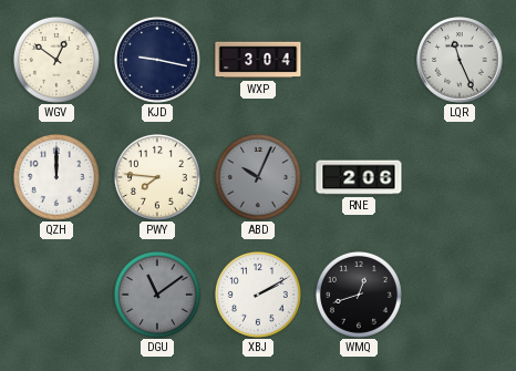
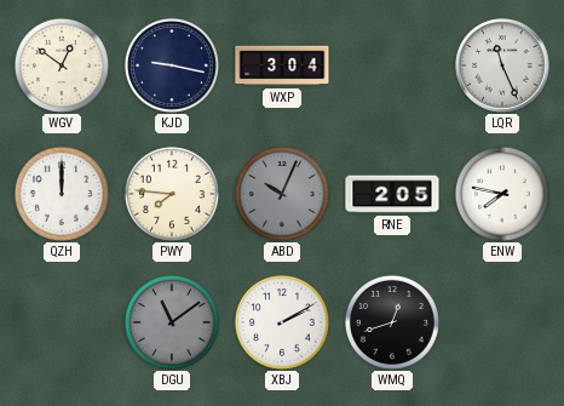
RNE: 2:06 -> 2:05
ENW: none -> 7:47
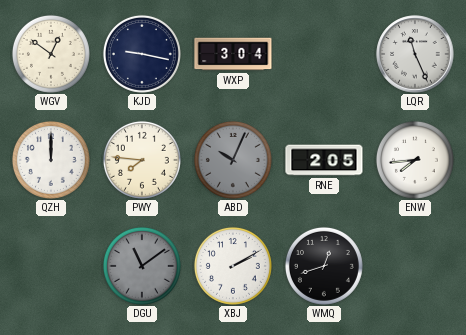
ENW: 7:47 -> 7:44
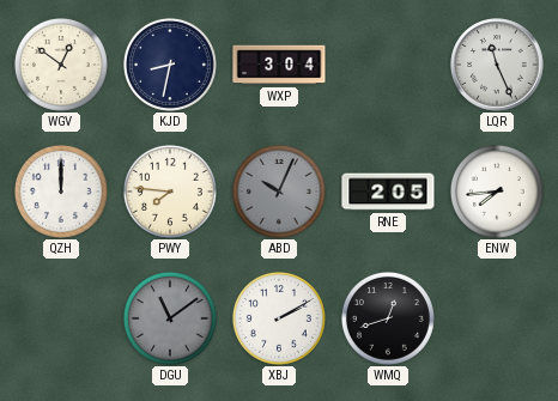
KJD: 9:17 -> 8:32
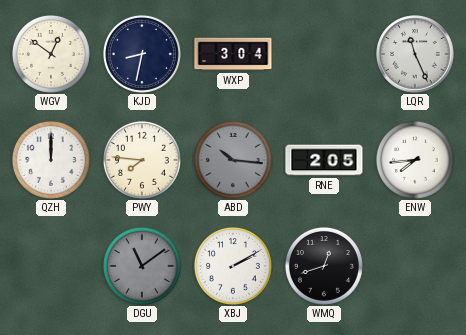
ABD: 10:04 -> 10:16
